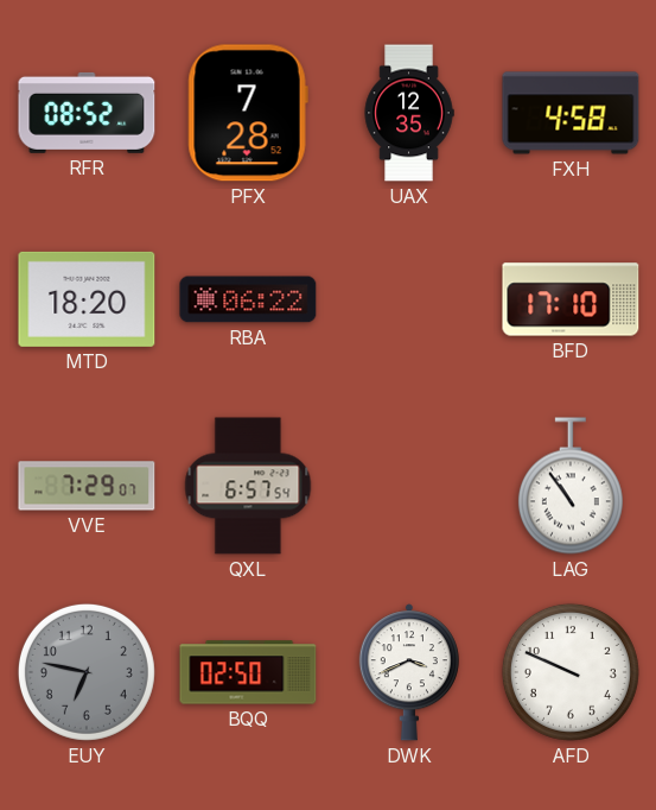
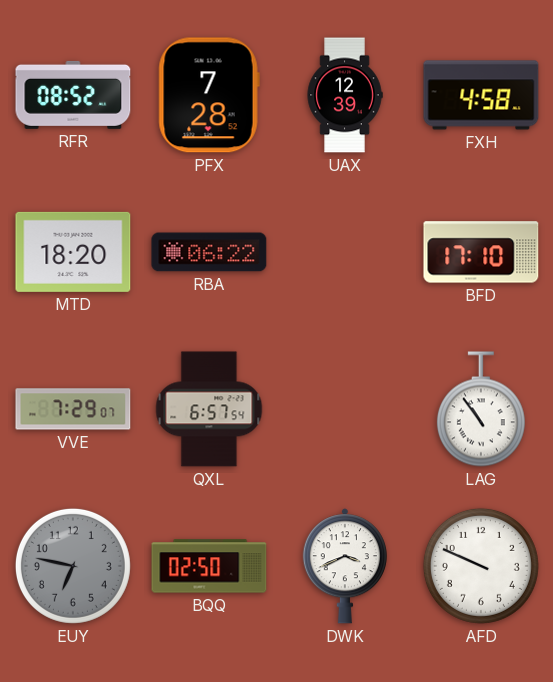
UAX: 12:35 -> 12:39
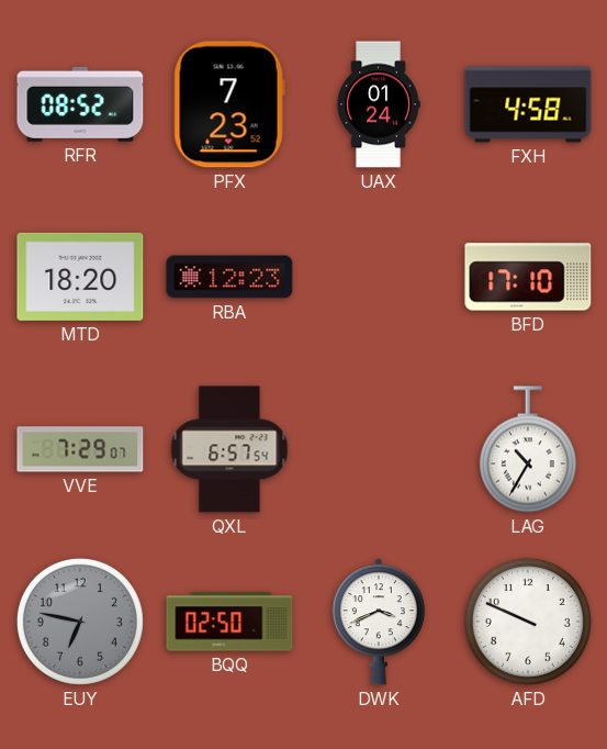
PFX: 7:28 -> 7:23
UAX: 12:39 -> 01:24
RBA: 06:22 -> 12:23
LAG: 10:54 -> 10:35
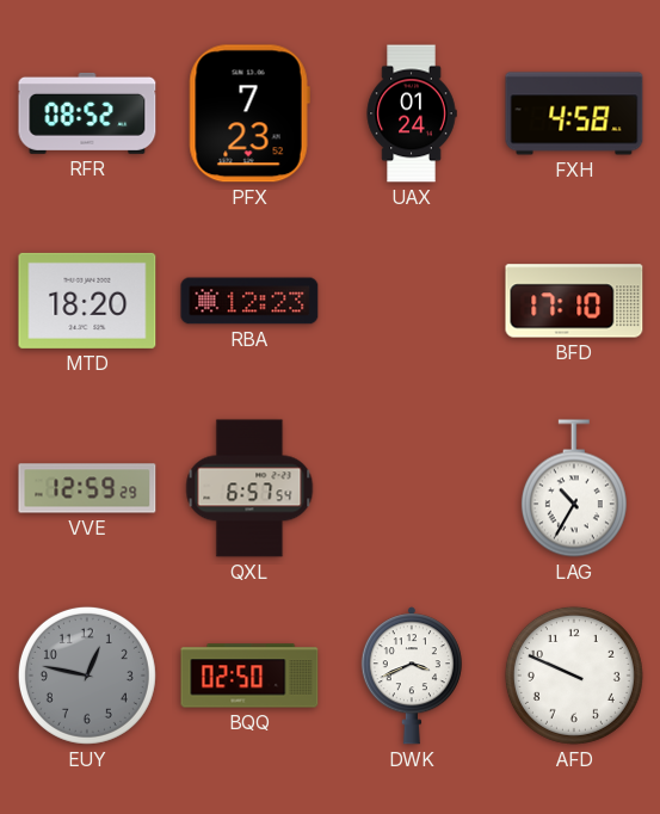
VVE: 7:29 -> 12:59
EUY: 6:47 -> 12:47
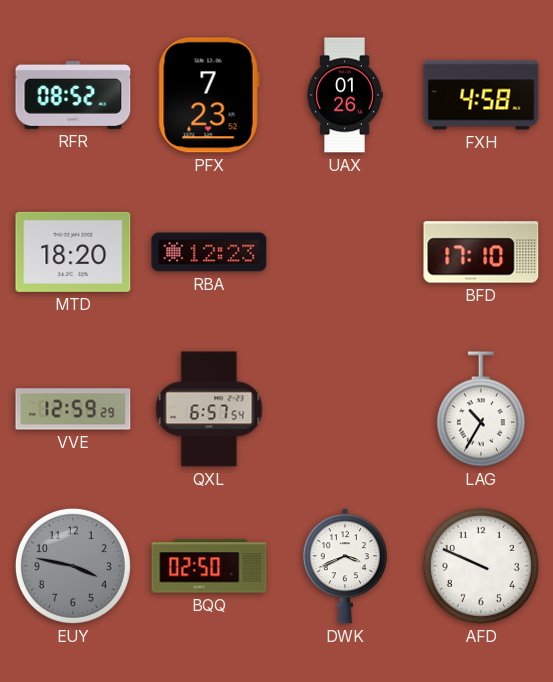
UAX: 01:24 -> 01:26
EUY: 12:47 -> 3:47
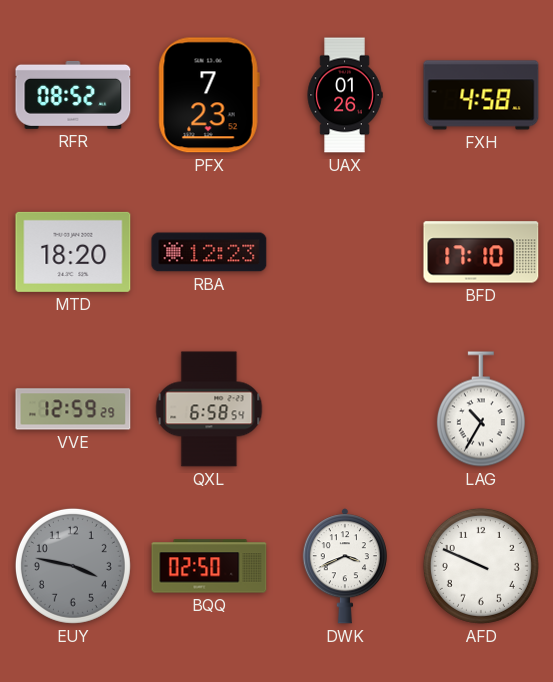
QXL: 6:57 -> 6:58
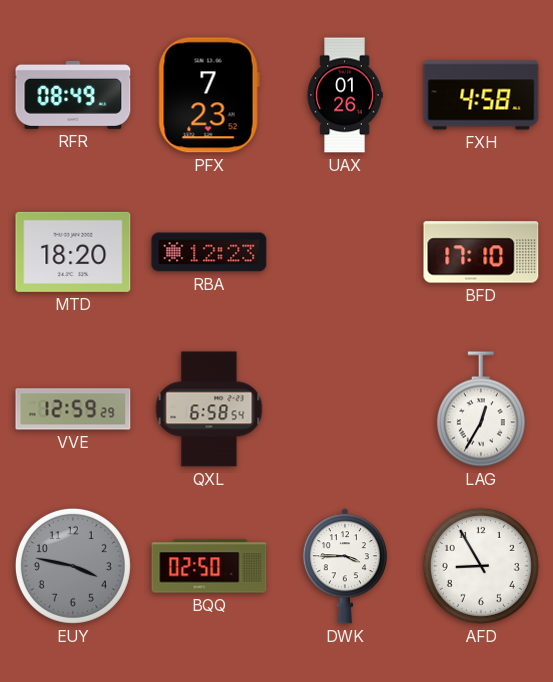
RFR: 08:52 -> 08:49
LAG: 10:35 -> 12:35
DWK: 3:41 -> 3:45
AFD: 9:49 -> 8:55
